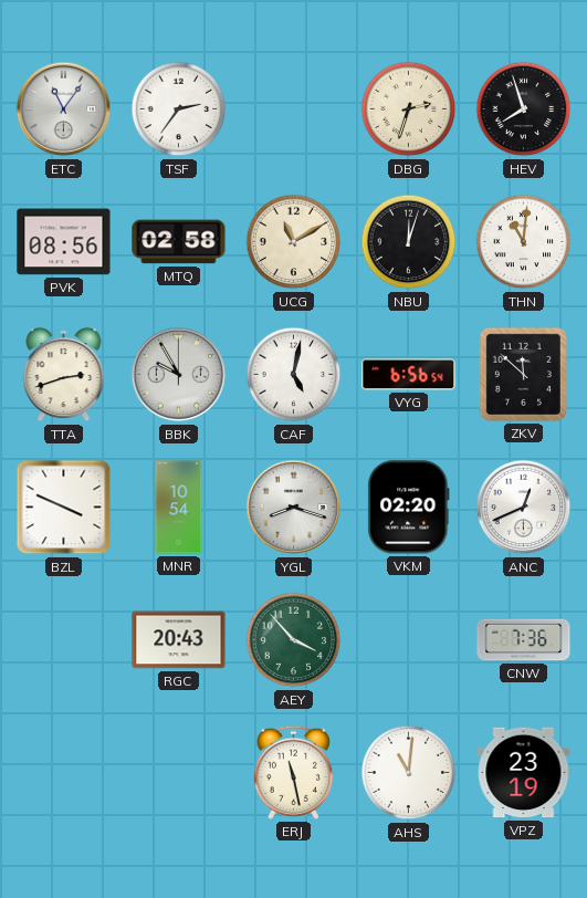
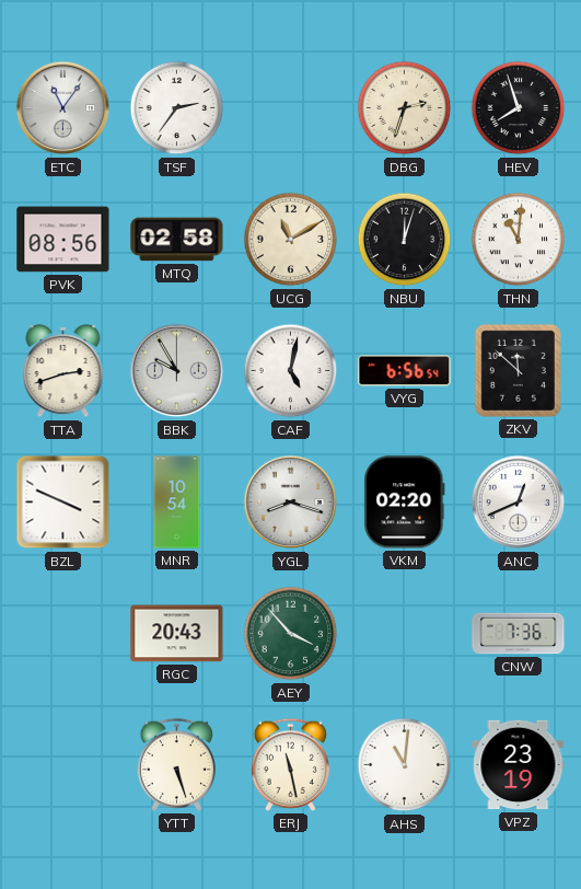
YTT: none -> 5:27
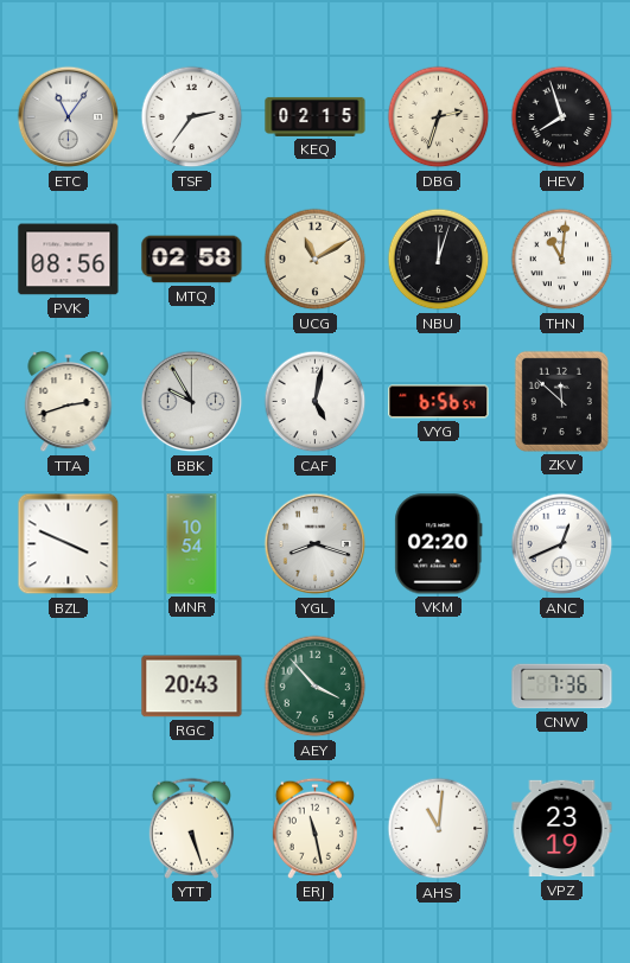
KEQ: none -> 02:15
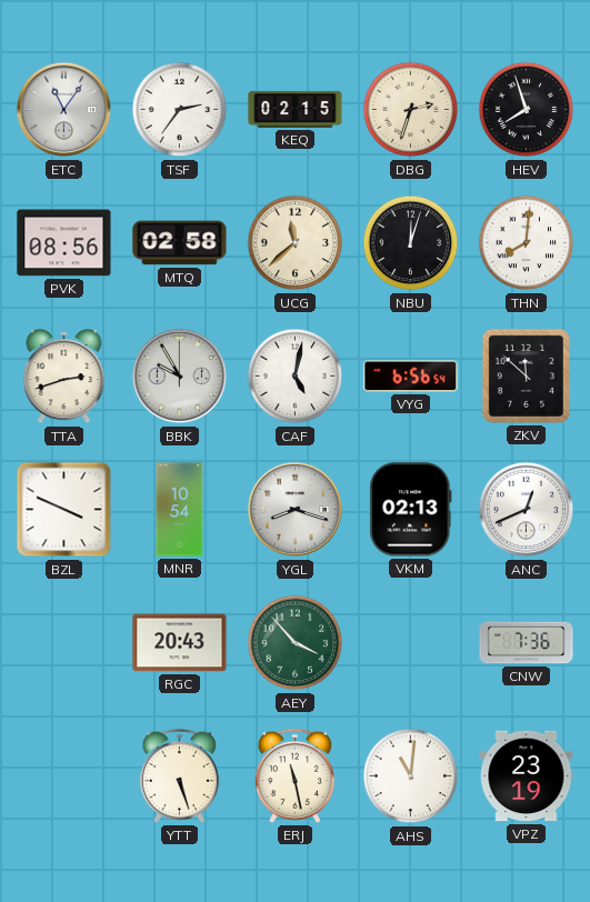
UCG: 11:10 -> 11:38
THN: 11:01 -> 8:01
VKM: 02:20 -> 02:13
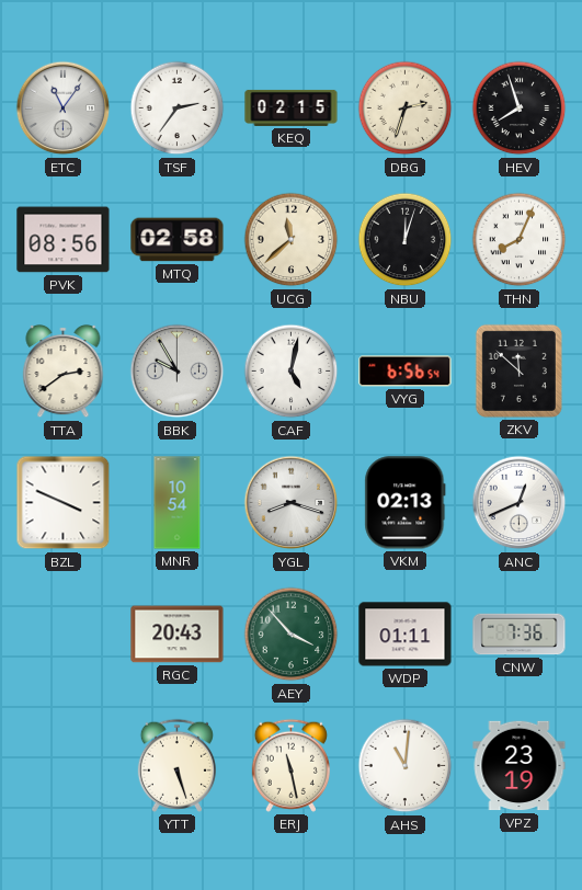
THN: 8:01 -> 8:04
TTA: 2:42 -> 2:39
WDP: none -> 01:11
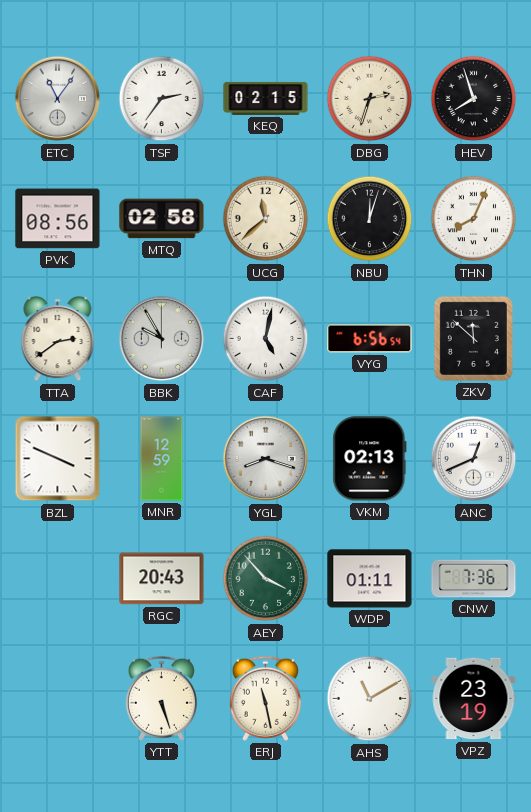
MNR: 10:54 -> 12:59
AHS: 11:01 -> 11:10
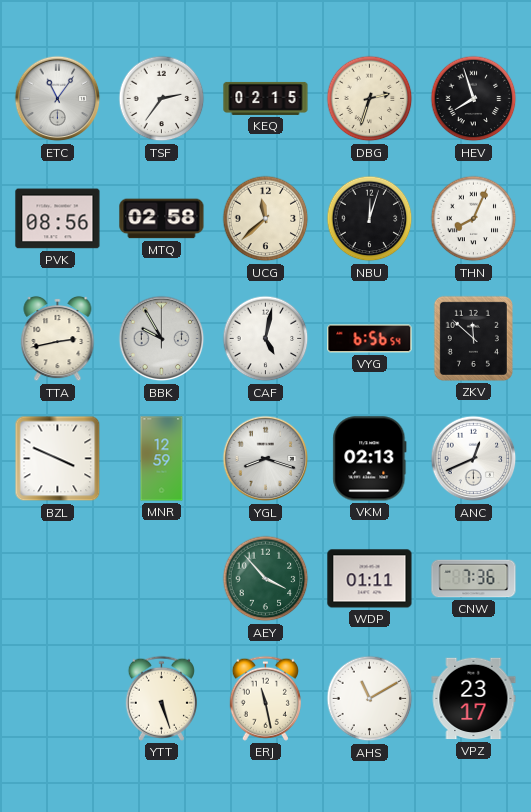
TTA: 2:39 -> 2:43
RGC: 20:43 -> none
VPZ: 23:19 -> 23:17
